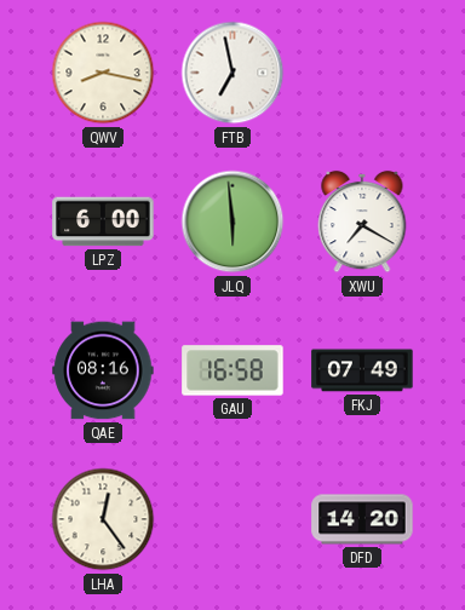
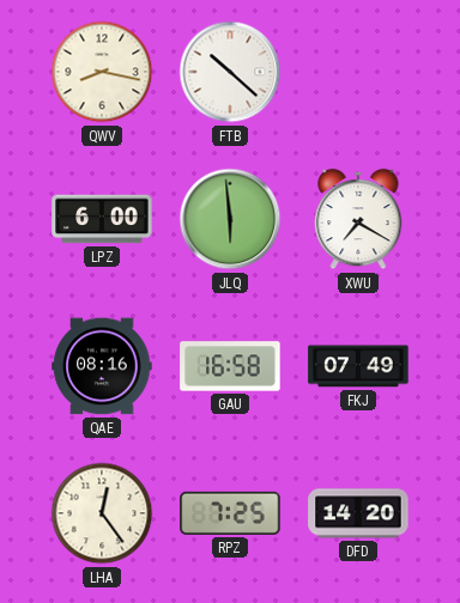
FTB: 6:58 -> 10:22
RPZ: none -> 7:25
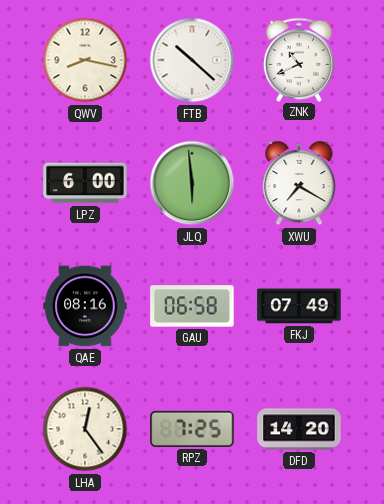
ZNK: none -> 10:41
GAU: 16:58 -> 06:58
